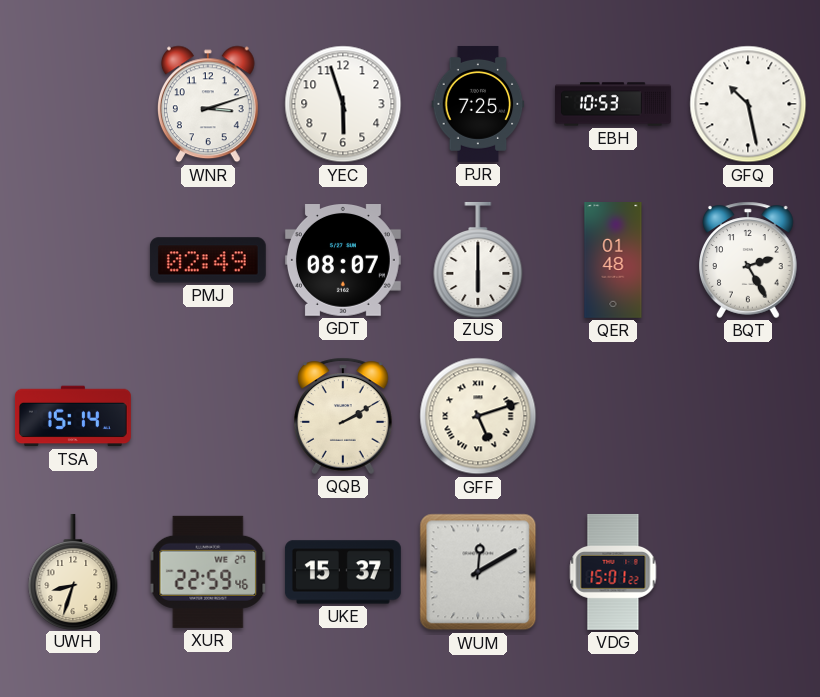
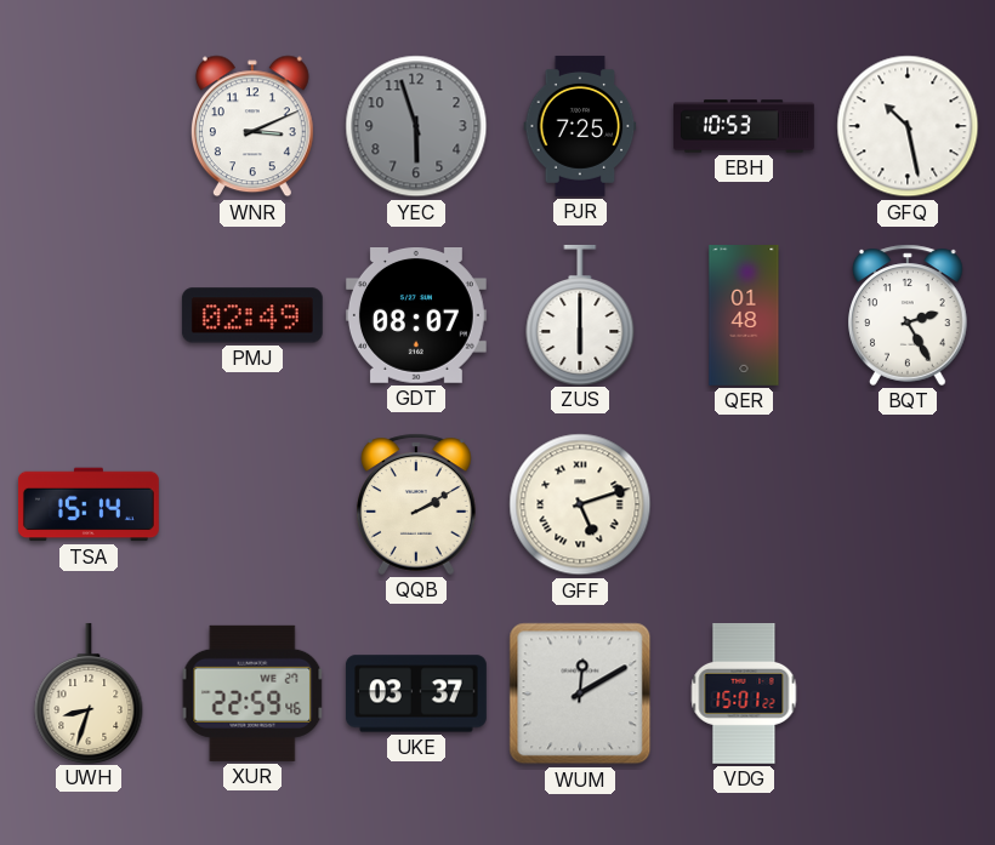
WNR: 3:12 -> 3:11
YEC dial: white -> grey
UKE: 15:37 -> 03:37
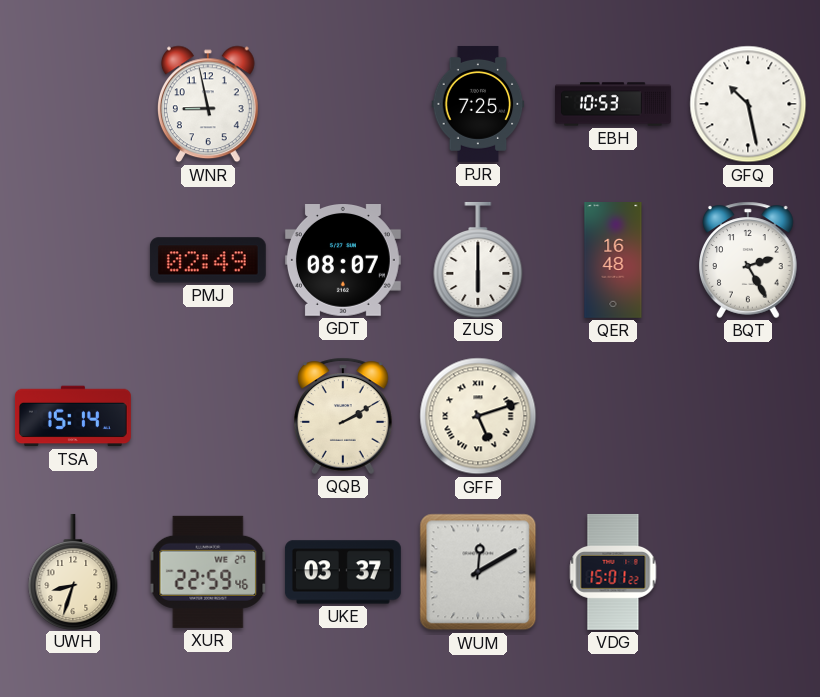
WNR: 3:11 -> 8:58
YEC: 5:57 -> none
QER: 01:48 -> 16:48
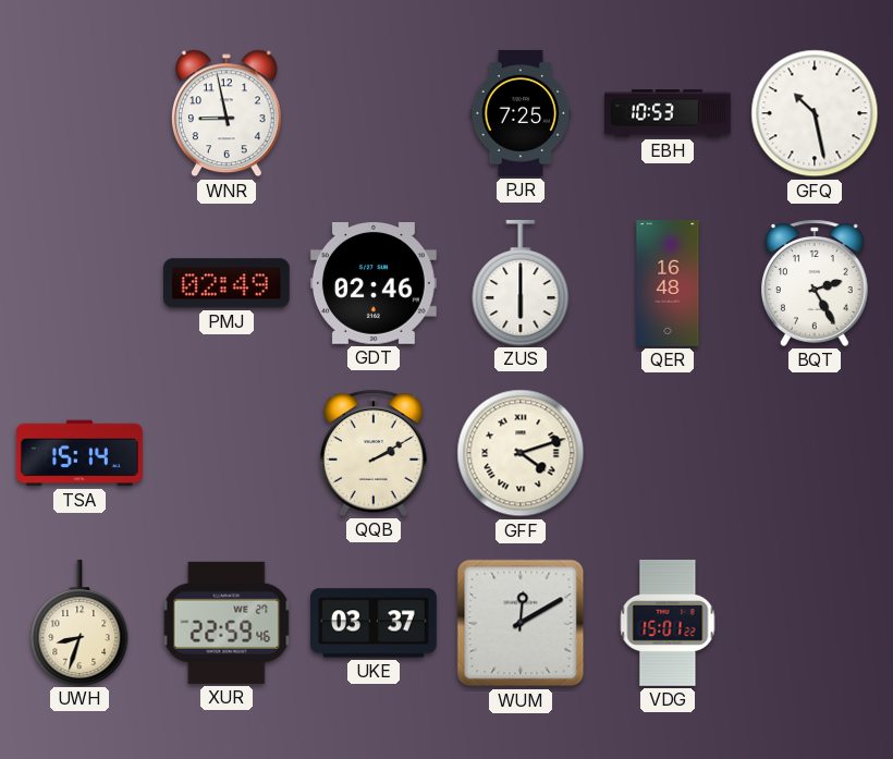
GDT: 08:07 -> 02:46
GFF: 5:12 -> 4:12
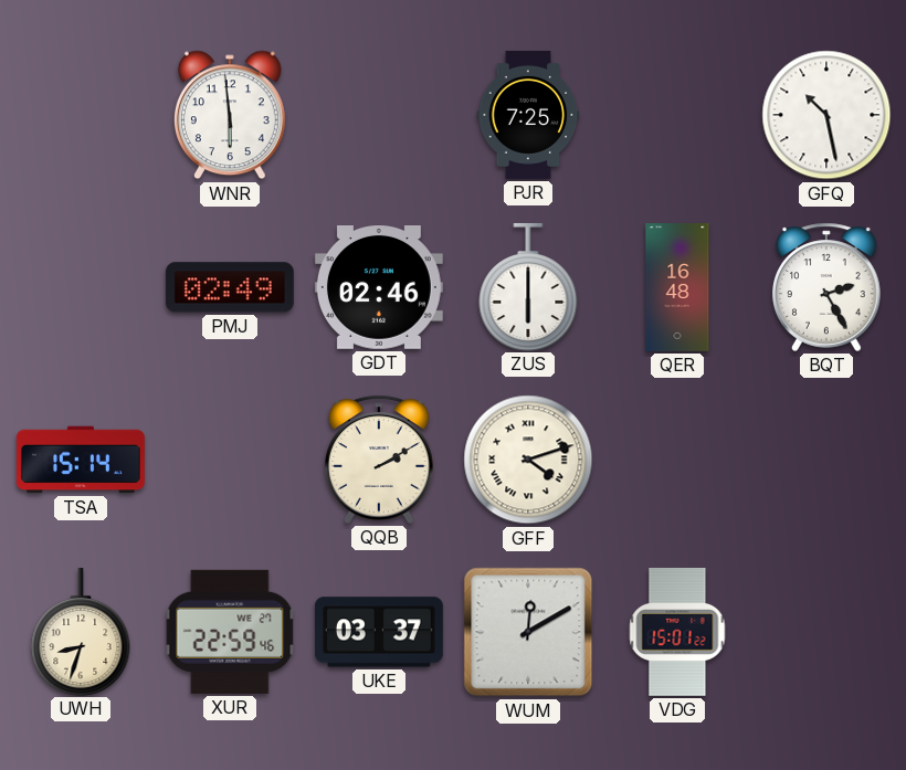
WNR: 8:58 -> 5:59
EBH: 10:53 -> none
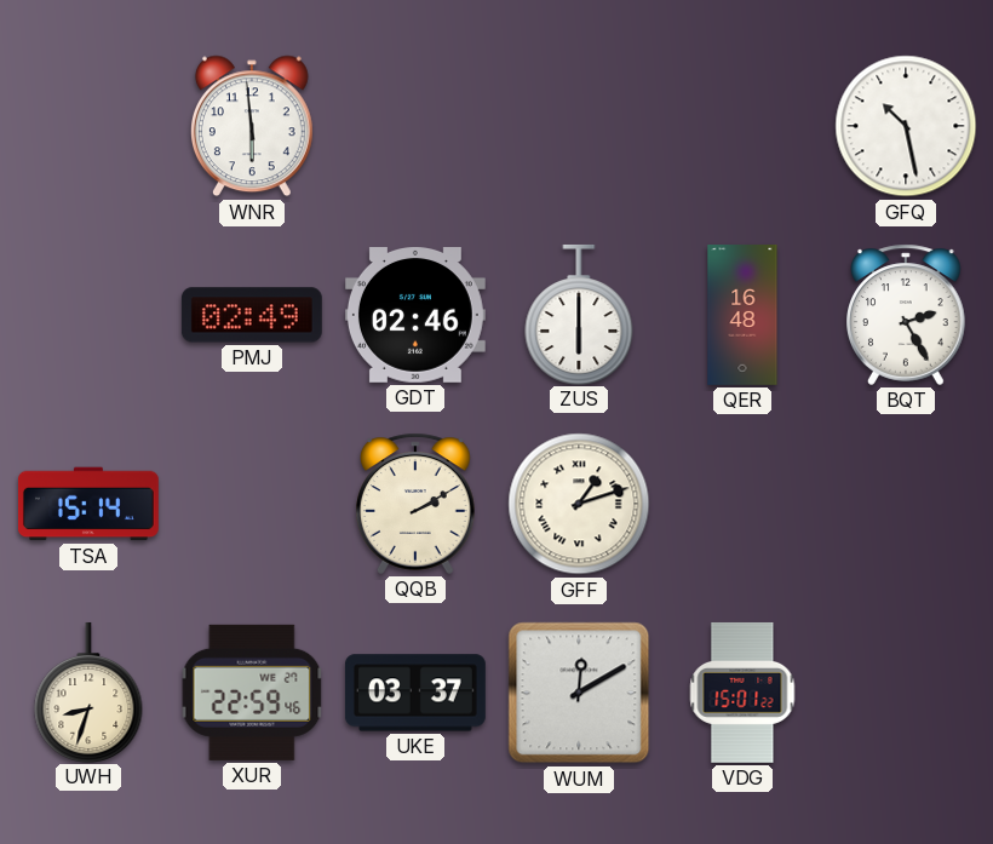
PJR: 7:25 -> none
GFF: 4:12 -> 1:12
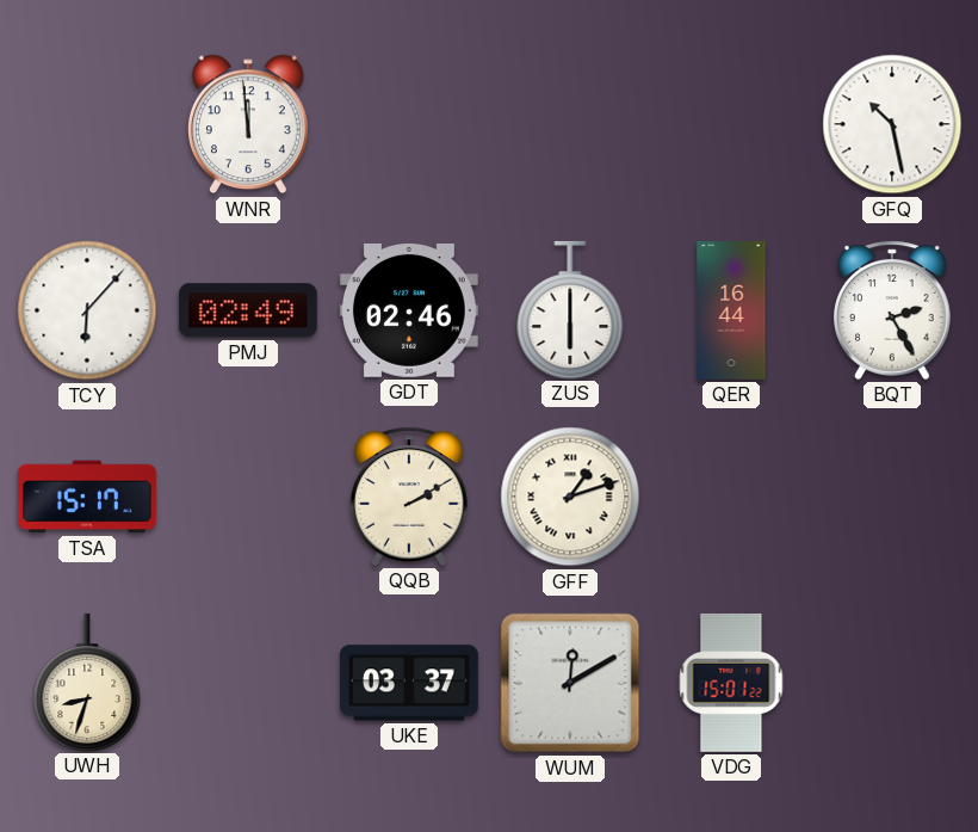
WNR: 5:59 -> 11:59
TCY: none -> 6:07
QER: 16:48 -> 16:44
TSA: 15:14 -> 15:17
XUR: 22:59 -> none
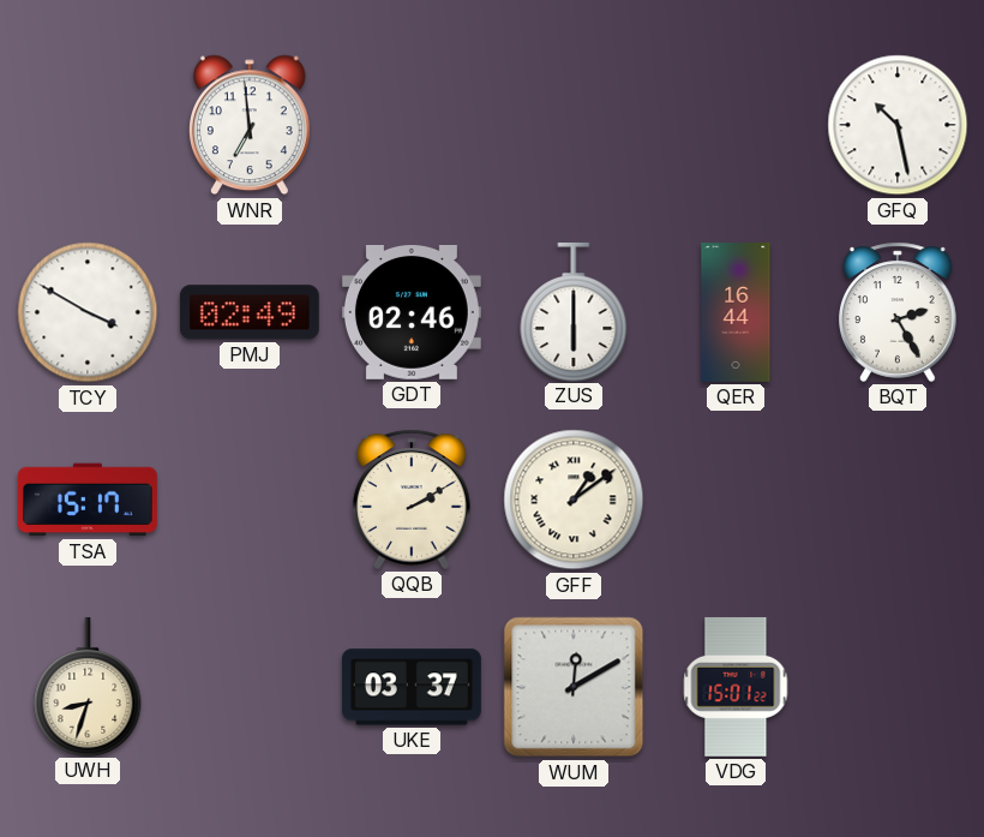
WNR: 11:59 -> 6:59
TCY: 6:07 -> 3:50
GFF: 1:12 -> 1:09
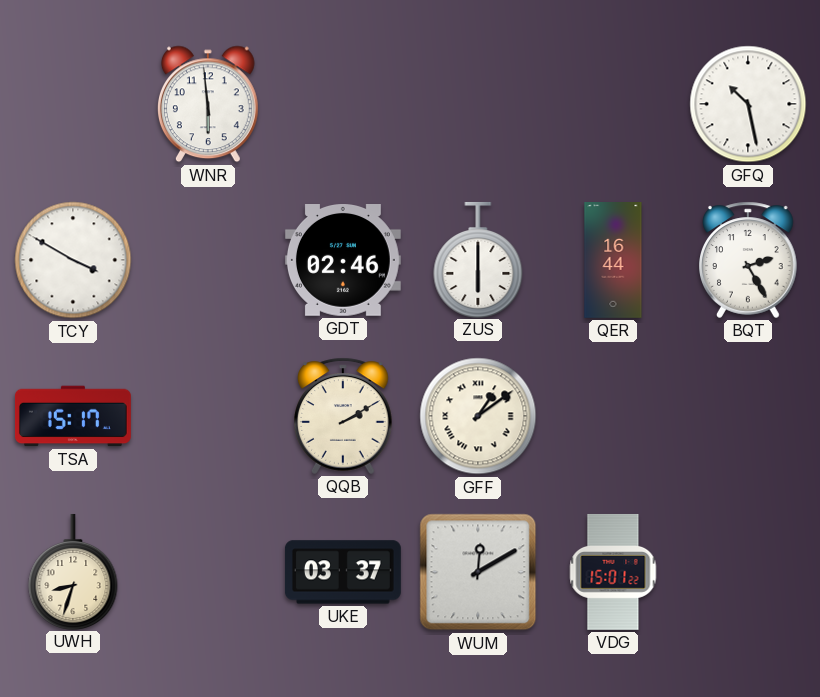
WNR: 6:59 -> 5:59
PMJ: 02:49 -> none
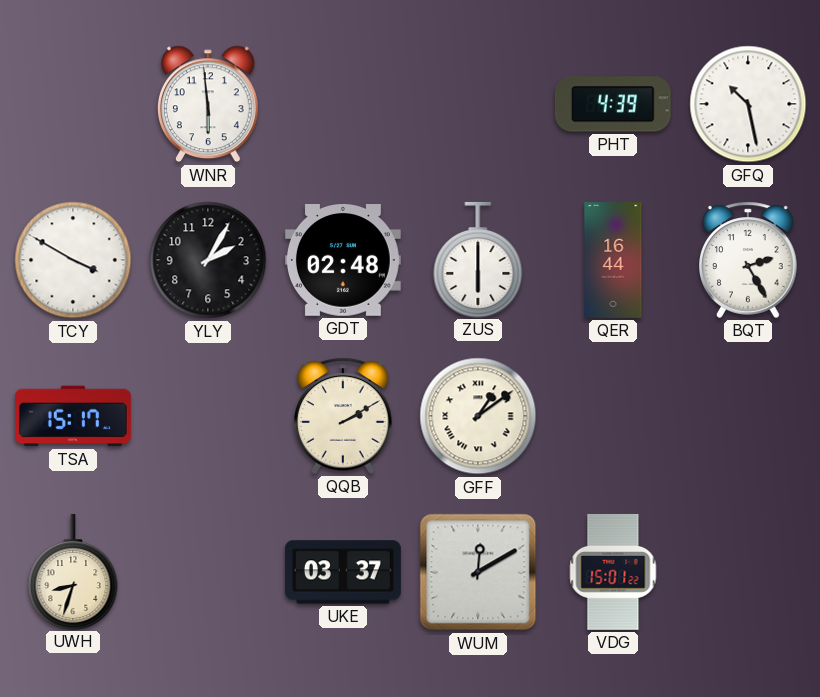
PHT: none -> 4:39
YLY: none -> 2:05
GDT: 02:46 -> 02:48
